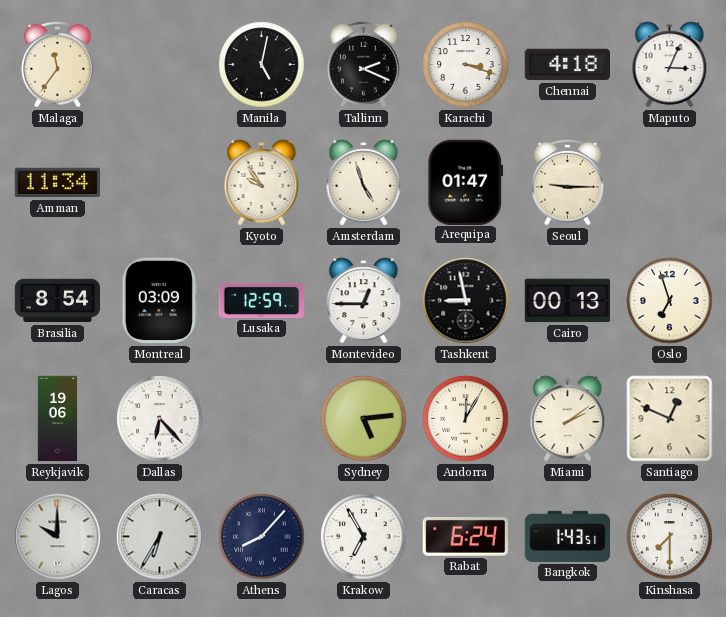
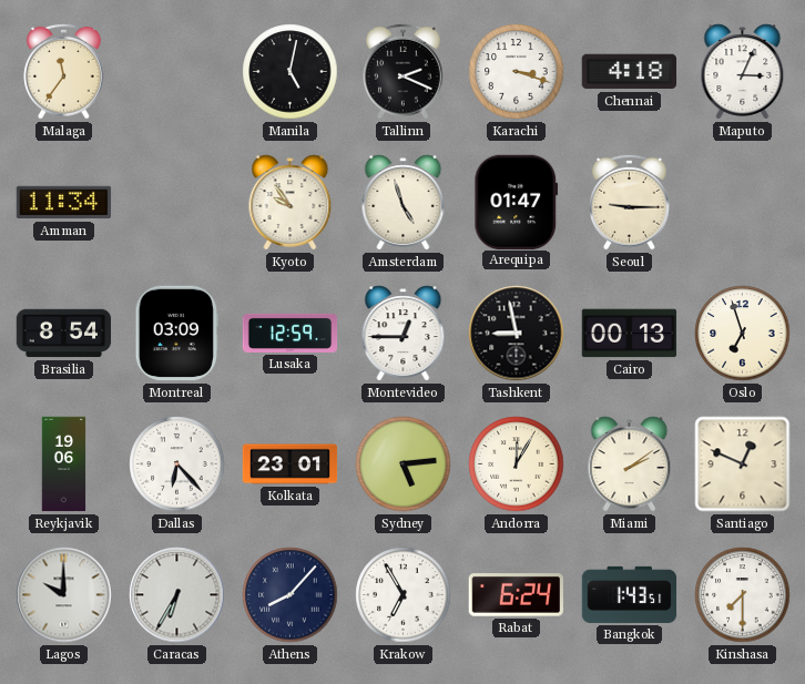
Kolkata: none -> 23:01
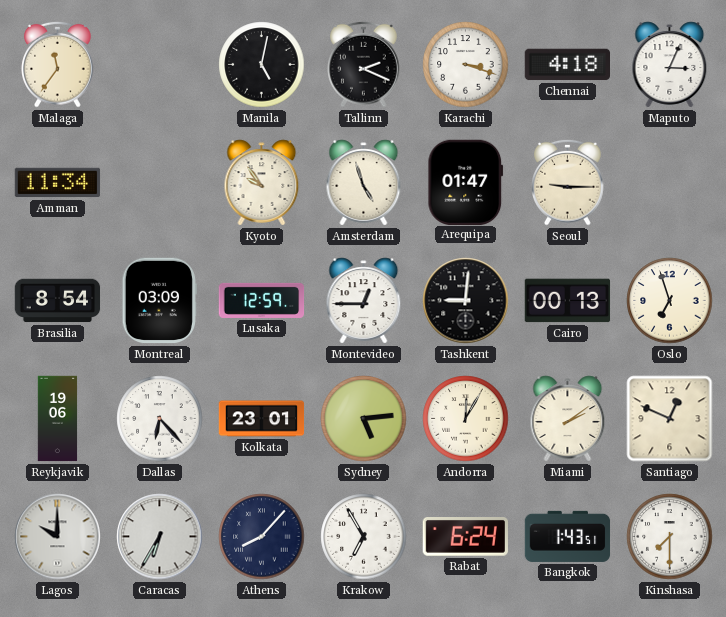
Tashkent: 8:58 -> 9:01
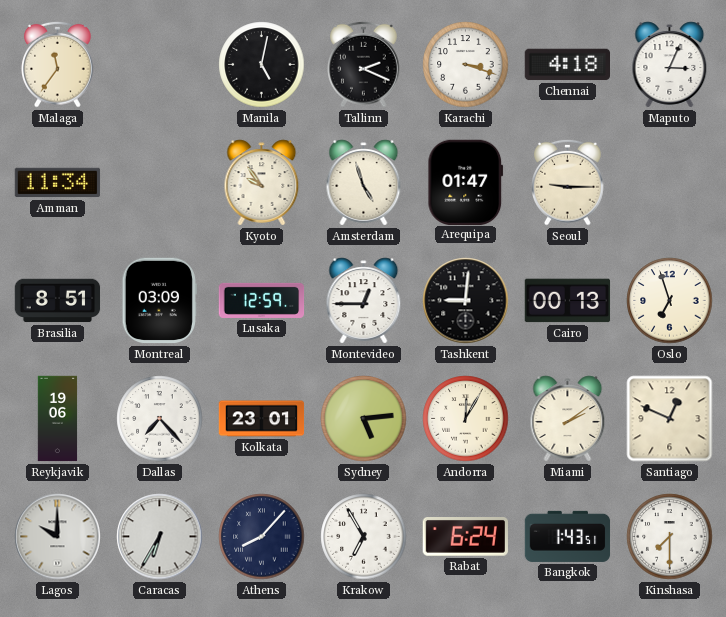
Brasilia: 8:54 -> 8:51
Dallas: 6:23 -> 7:23
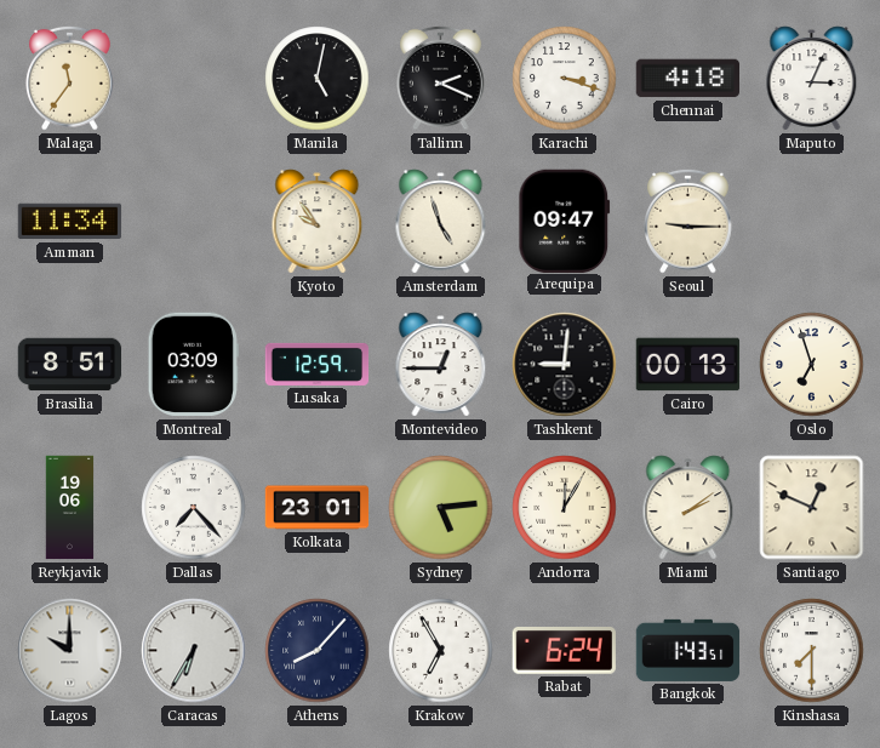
Arequipa: 01:47 -> 09:47
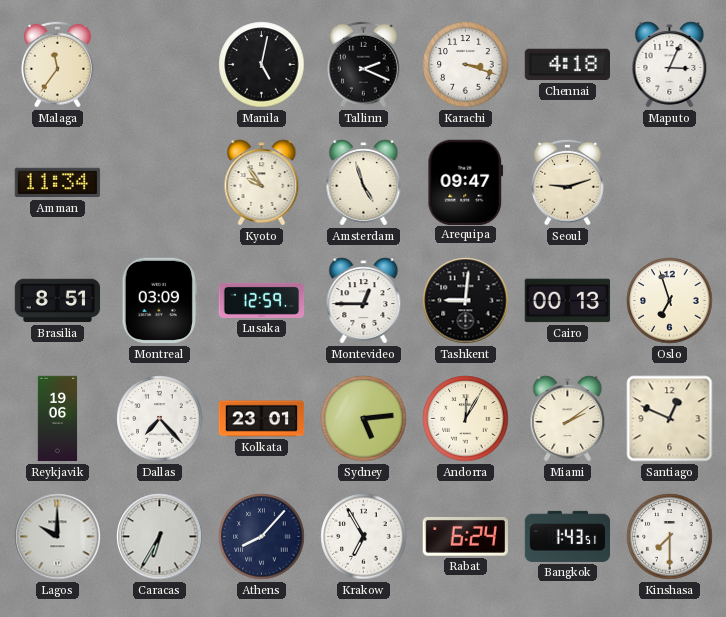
Seoul: 9:15 -> 9:12
